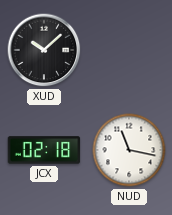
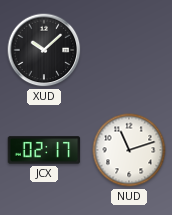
JCX: 02:18 -> 02:17
NUD: 11:17 -> 11:12
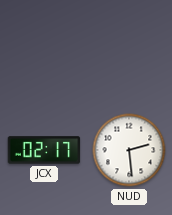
XUD: 10:08 -> none
NUD: 11:12 -> 2:29
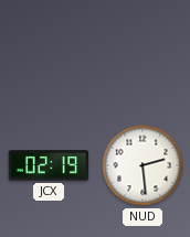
JCX: 02:17 -> 02:19
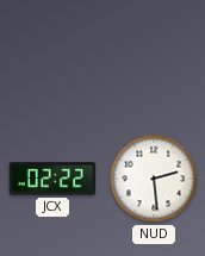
JCX: 02:19 -> 02:22
